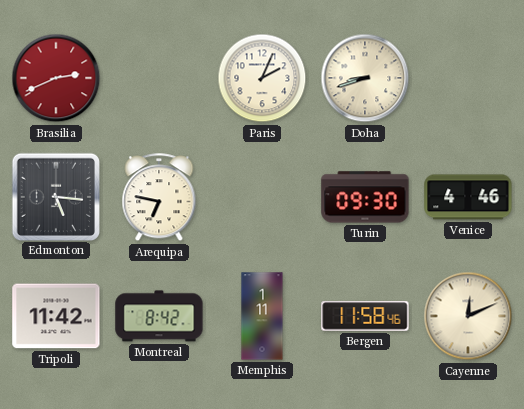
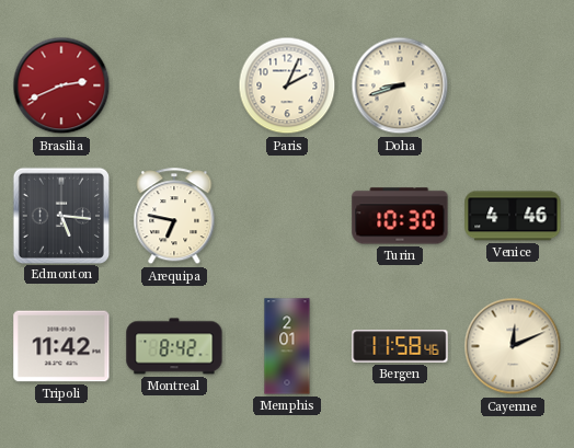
Turin: 09:30 -> 10:30
Memphis: 1:11 -> 2:01
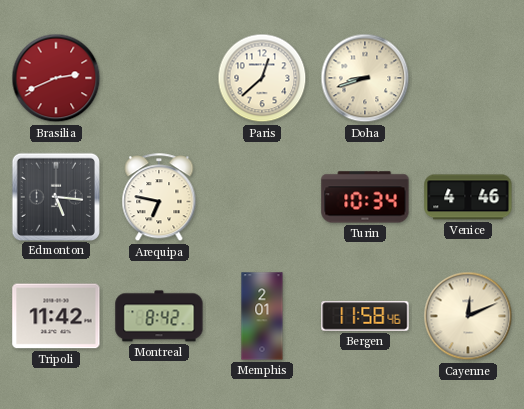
Paris: 2:04 -> 12:38
Turin: 10:30 -> 10:34
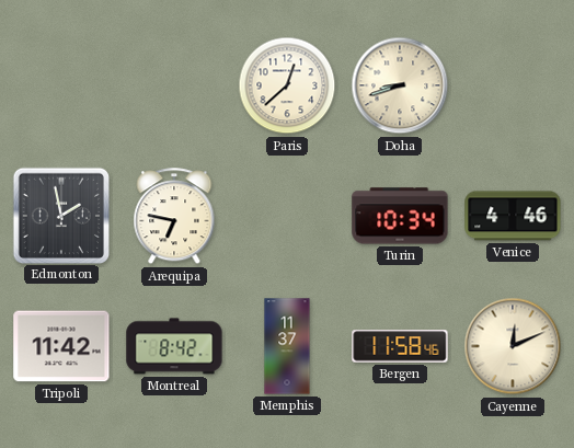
Brasilia: 2:41 -> none
Edmonton: 5:16 -> 1:58
Memphis: 2:01 -> 11:37
